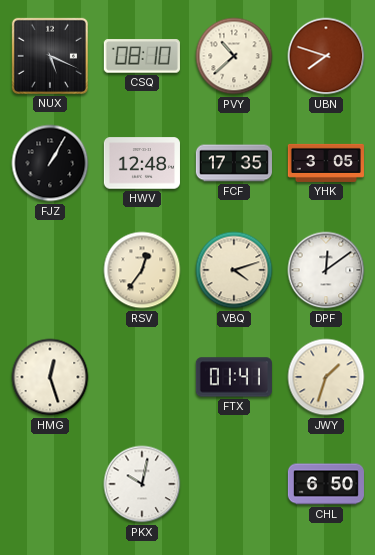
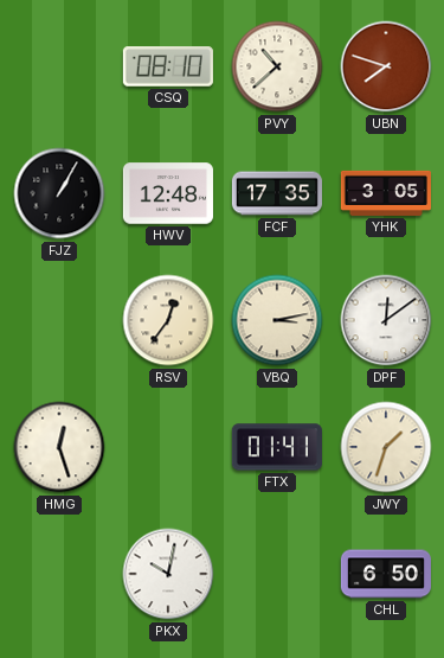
NUX: 5:19 -> none
VBQ: 4:12 -> 3:13
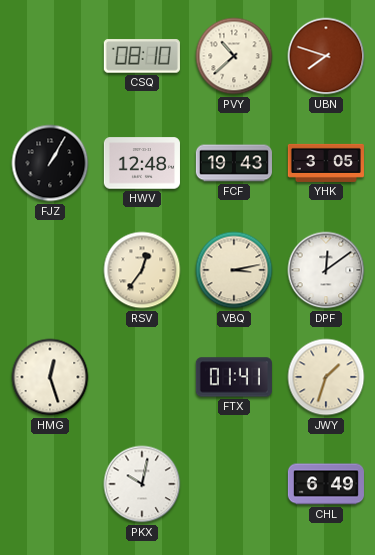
FCF: 17:35 -> 19:43
CHL: 6:50 -> 6:49
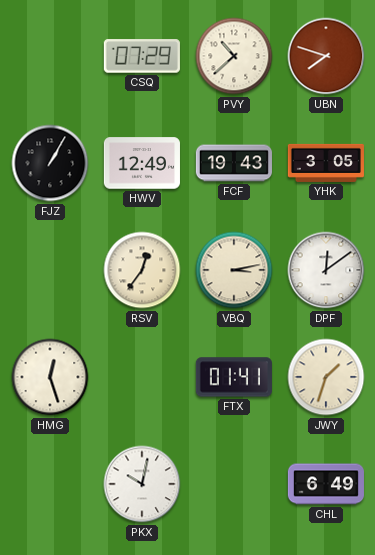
CSQ: 08:10 -> 07:29
HWV: 12:48 -> 12:49
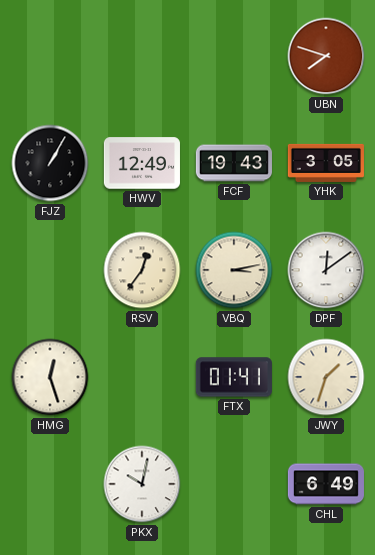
CSQ: 07:29 -> none
PVY: 10:38 -> none
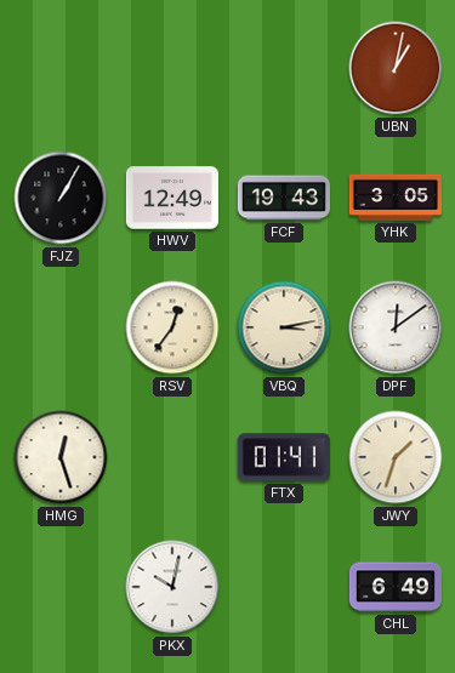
UBN: 7:48 -> 1:02
